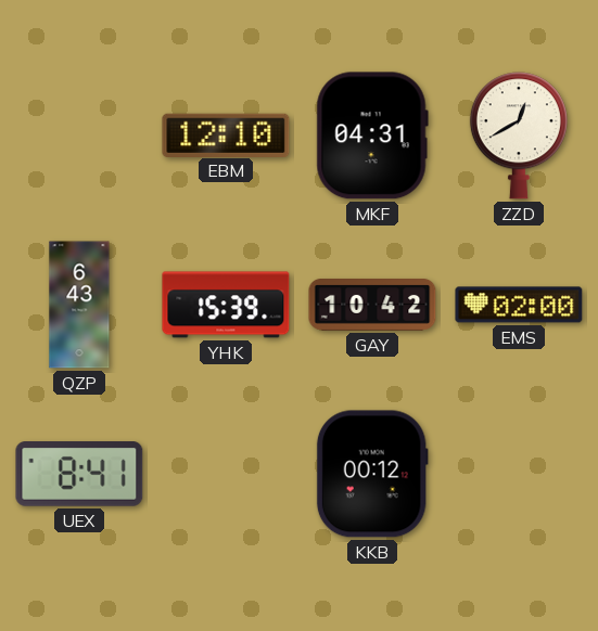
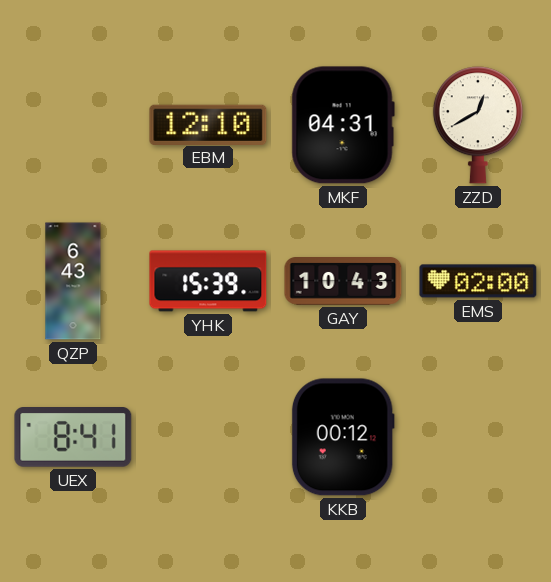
GAY: 10:42 -> 10:43
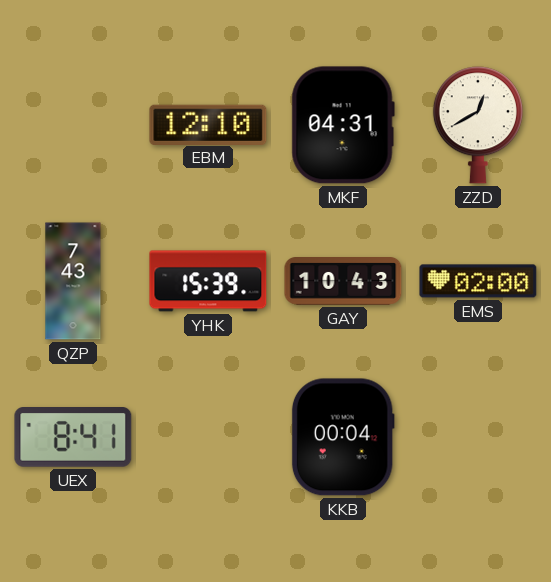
QZP: 6:43 -> 7:43
KKB: 00:12 -> 00:04
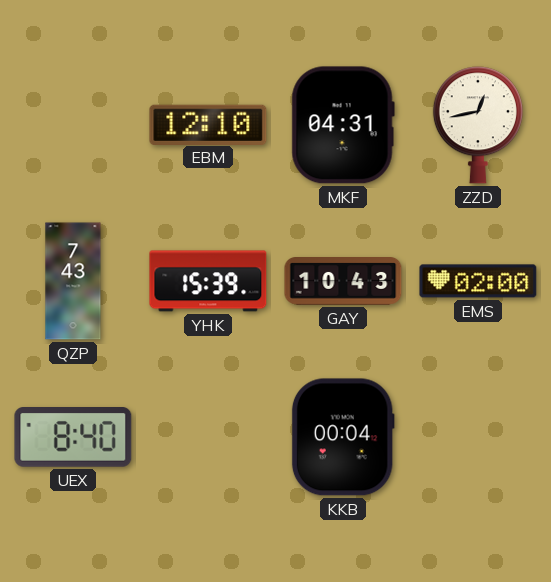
ZZD: 12:40 -> 12:43
UEX: 8:41 -> 8:40
